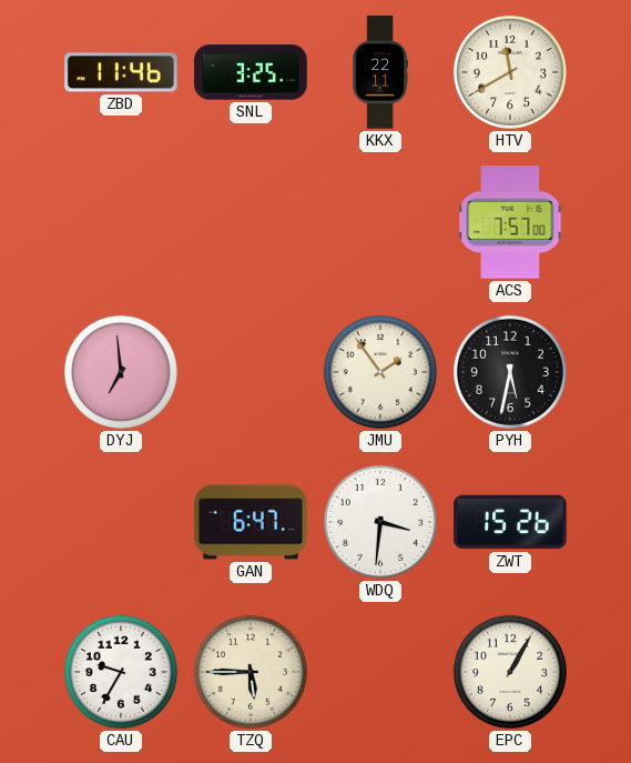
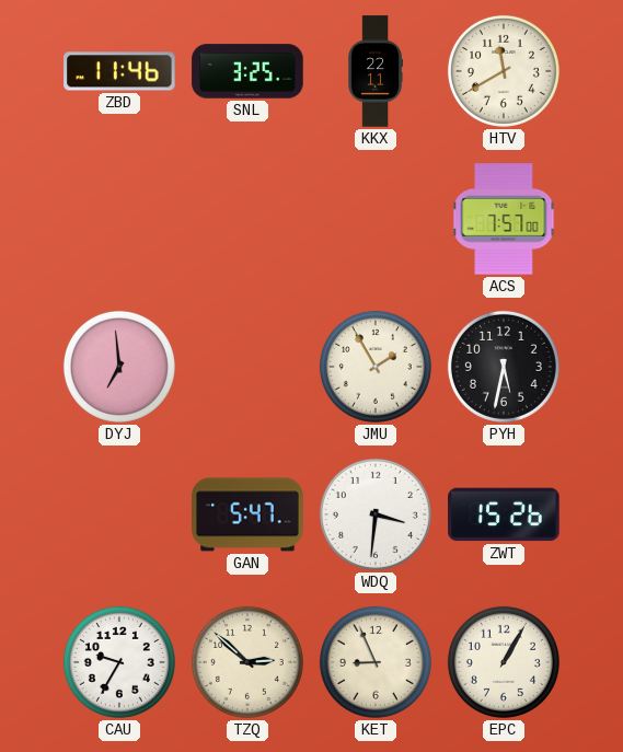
JMU: 1:54 -> 1:55
GAN: 6:47 -> 5:47
TZQ: 5:45 -> 2:52
KET: none -> 8:56
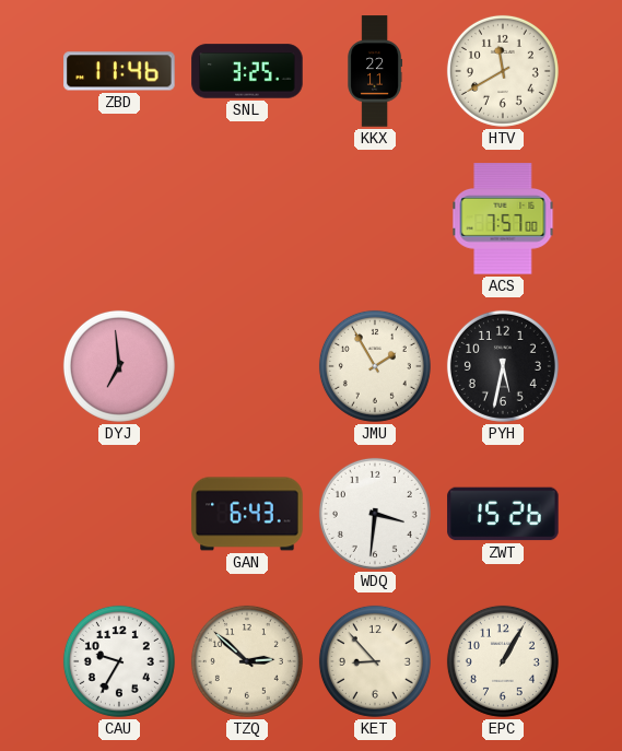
GAN: 5:47 -> 6:43
KET: 8:56 -> 8:53
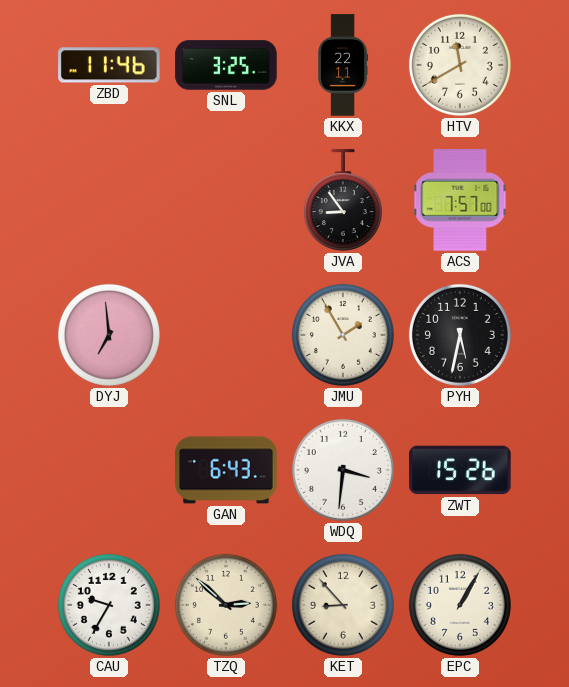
JVA: none -> 8:54
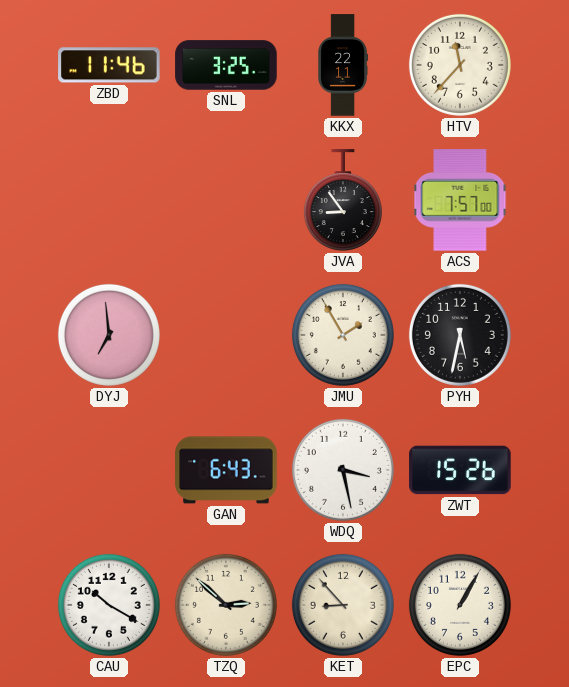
HTV: 11:40 -> 11:37
WDQ: 3:31 -> 3:28
CAU: 9:35 -> 10:20
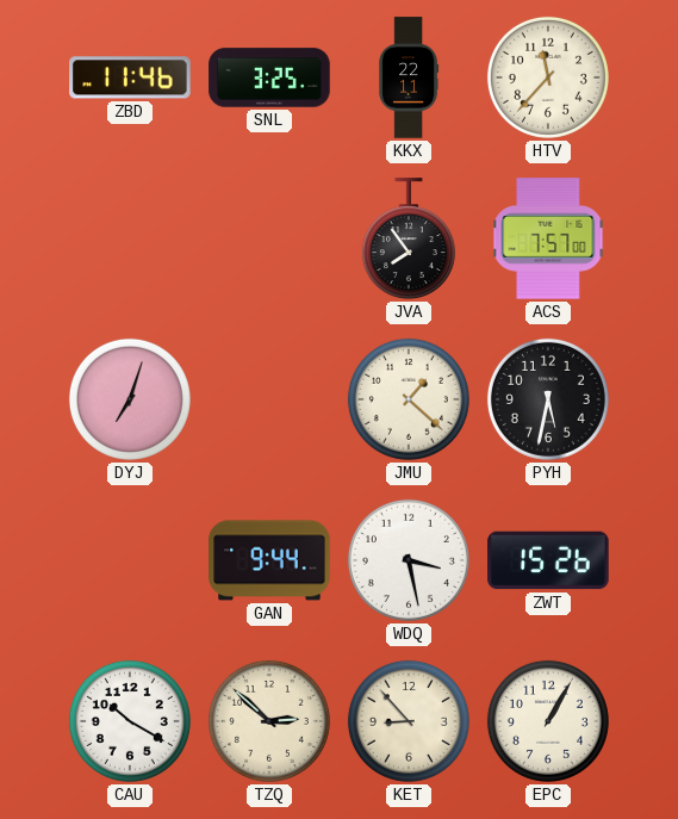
JVA: 8:54 -> 7:54
DYJ: 6:59 -> 7:03
JMU: 1:55 -> 1:22
GAN: 6:43 -> 9:44
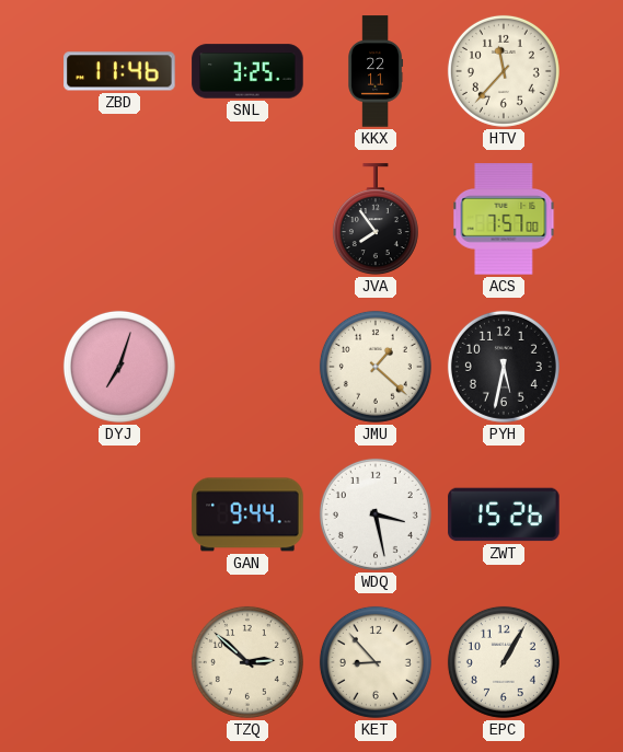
CAU: 10:20 -> none
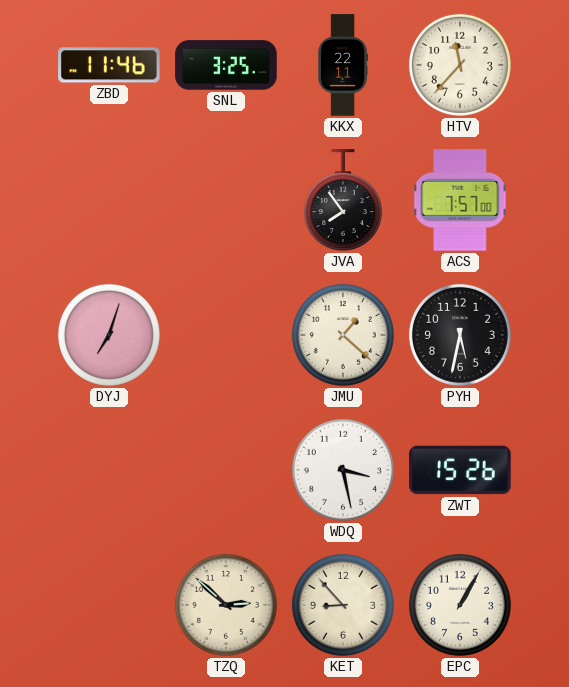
GAN: 9:44 -> none
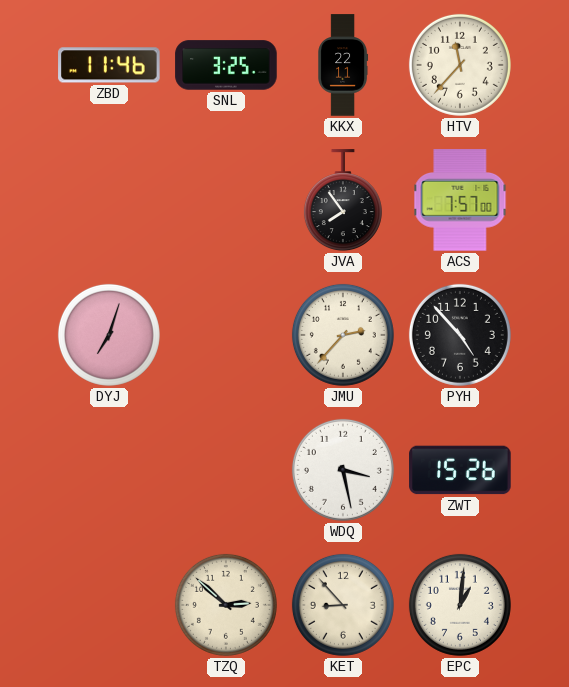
JMU: 1:22 -> 2:37
PYH: 5:32 -> 4:53
EPC: 1:05 -> 1:01
